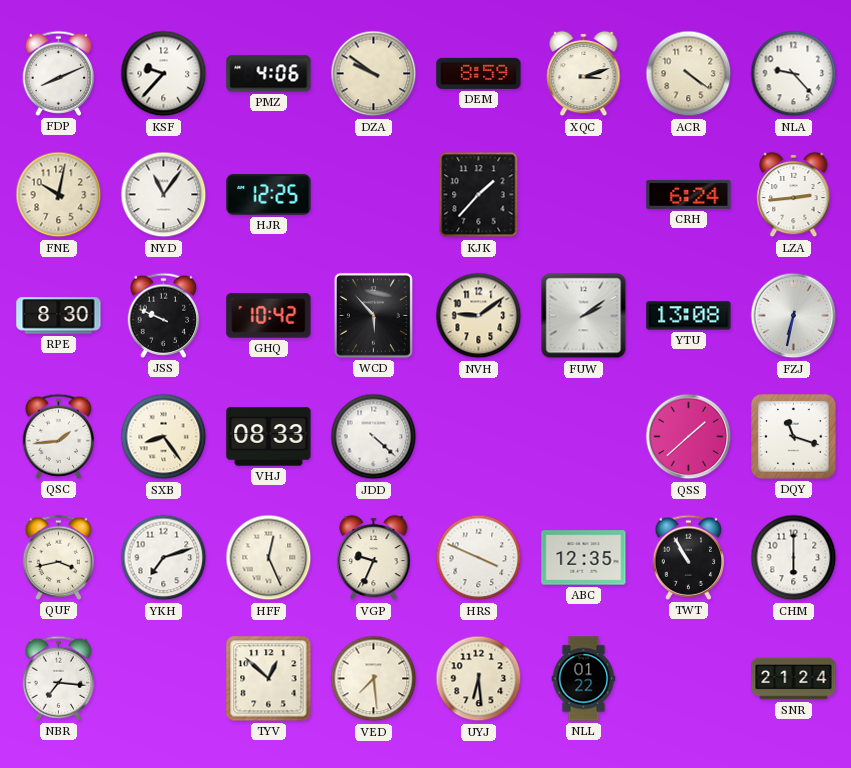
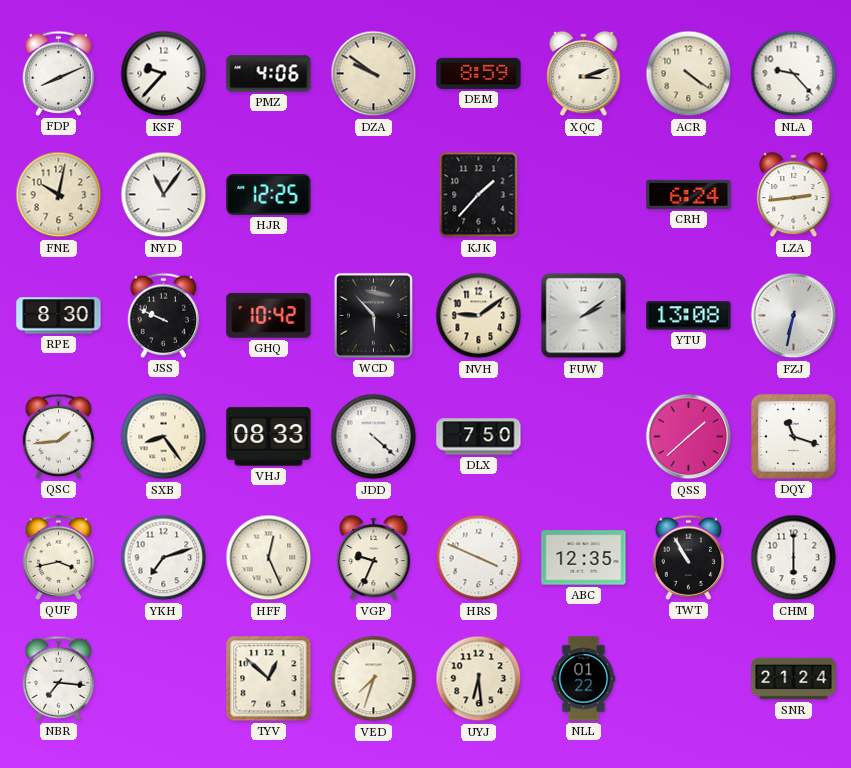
DLX: none -> 7:50
VED: 7:29 -> 7:33
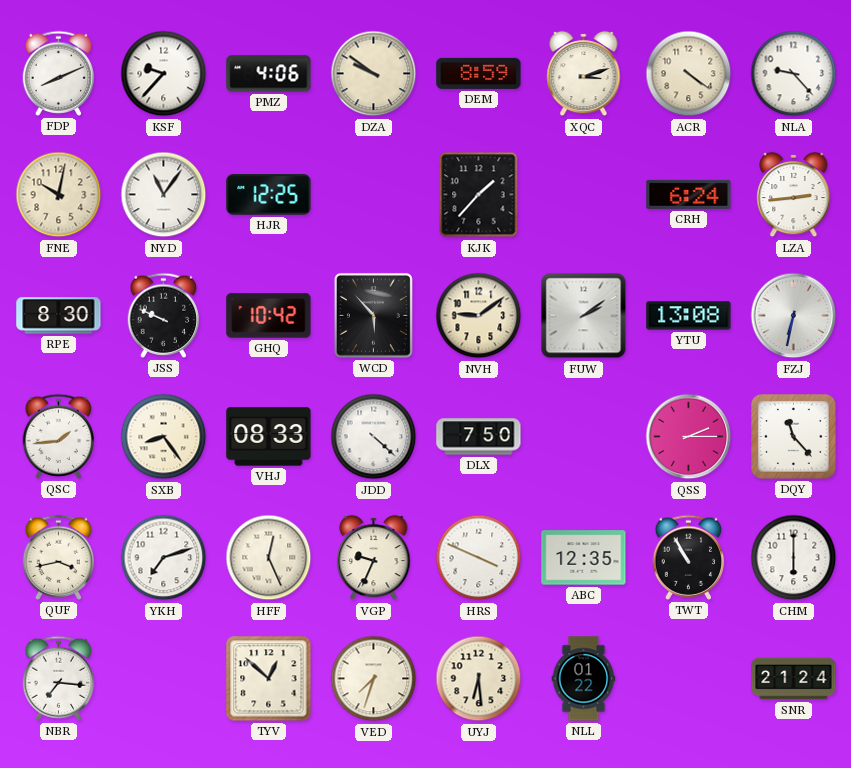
QSS: 1:38 -> 2:15
DQY: 11:18 -> 11:23
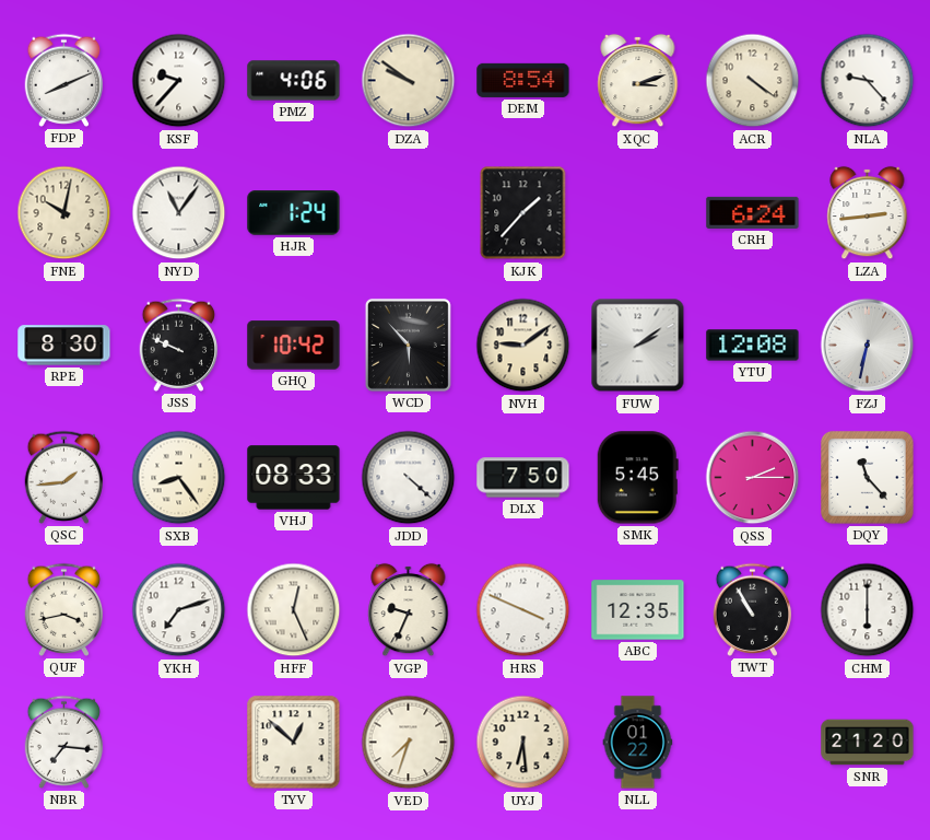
DEM: 8:59 -> 8:54
HJR: 12:25 -> 1:24
YTU: 13:08 -> 12:08
SMK: none -> 5:45
SNR: 21:24 -> 21:20
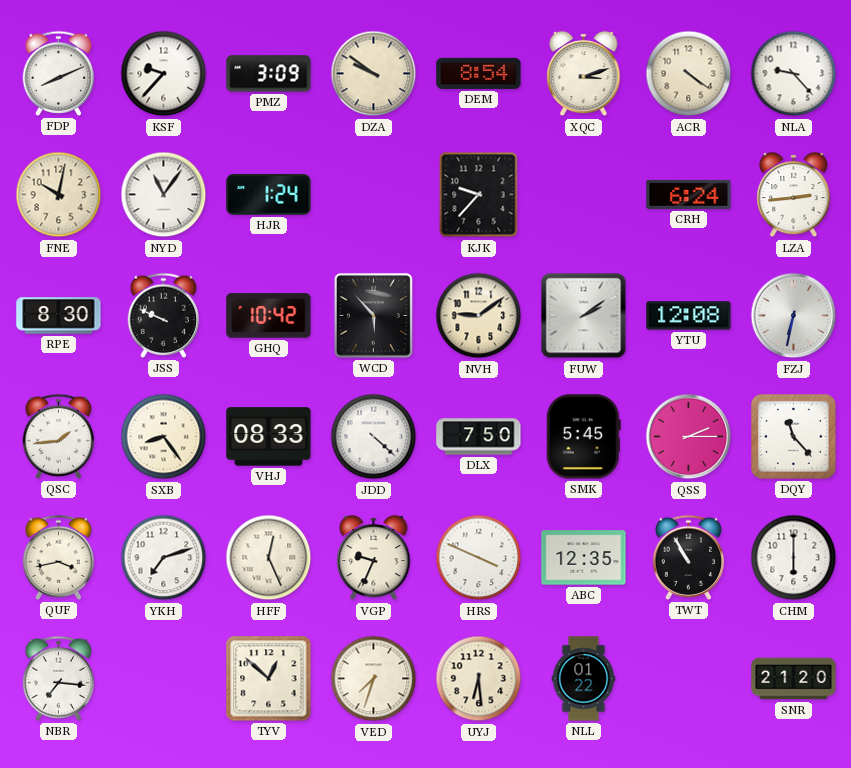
PMZ: 4:06 -> 3:09
KJK: 1:37 -> 9:37
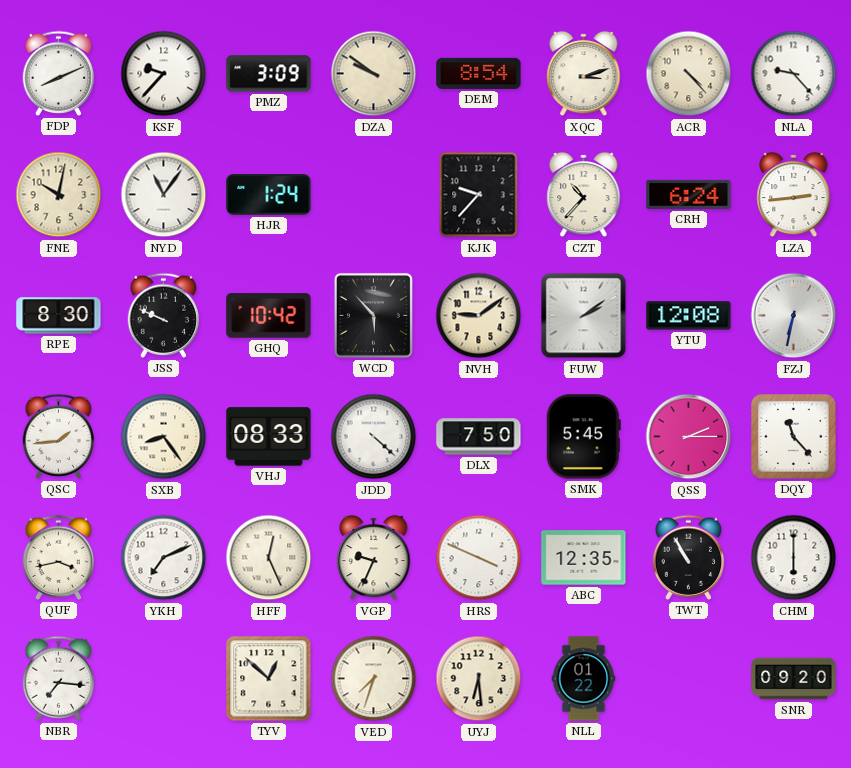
ACR: 4:21 -> 4:23
CZT: none -> 10:37
YKH: 7:12 -> 7:11
SNR: 21:20 -> 09:20
